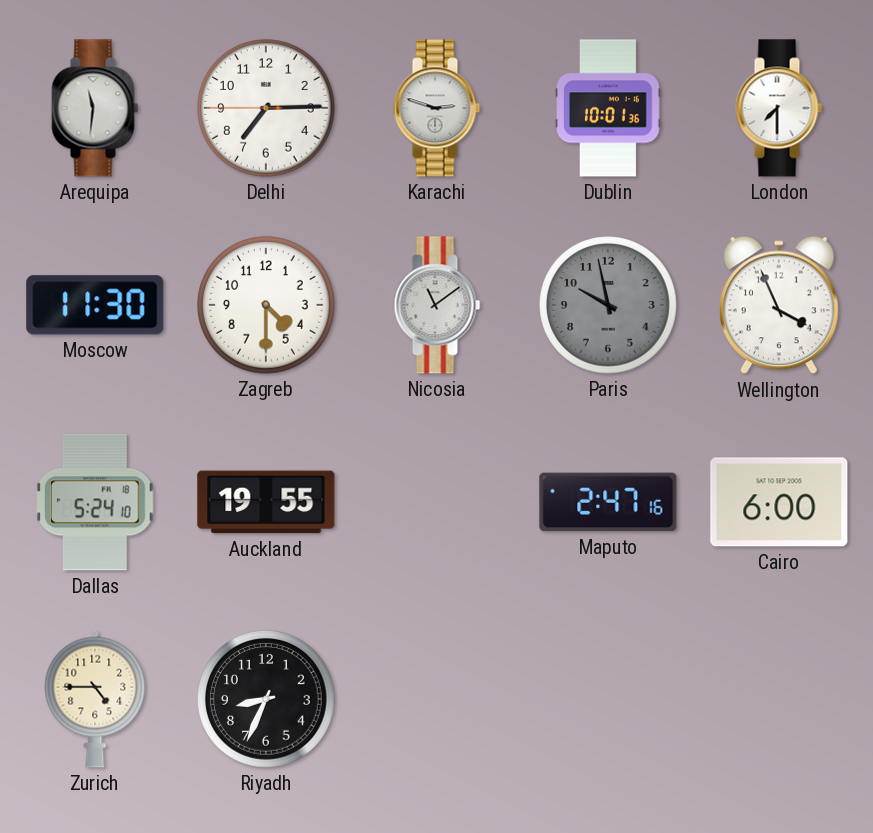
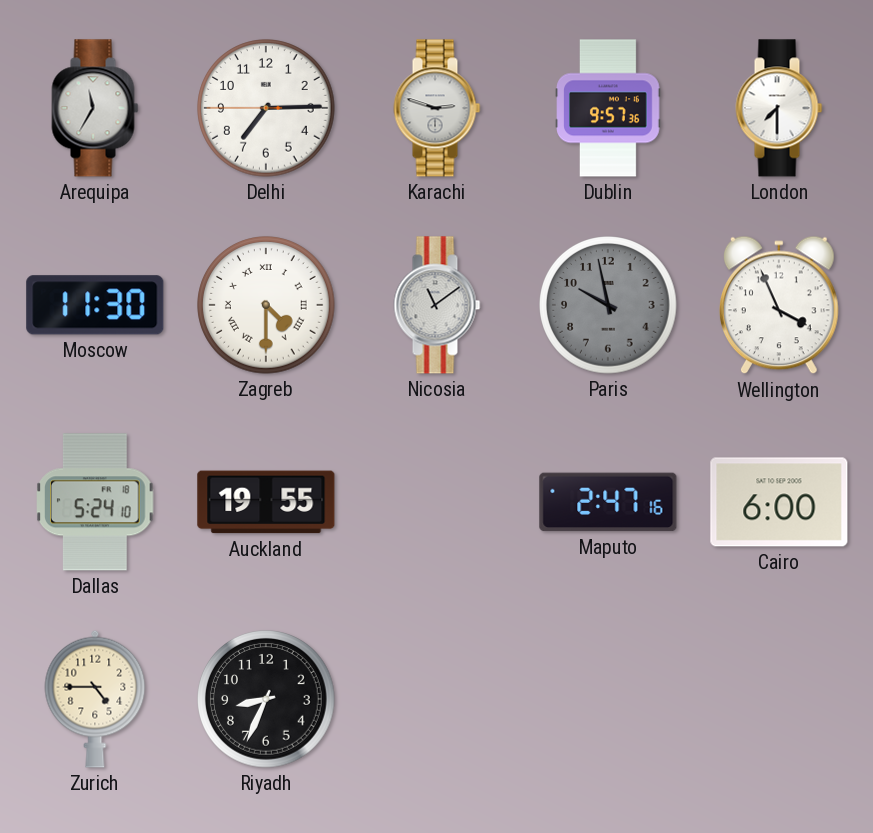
Arequipa: 11:31 -> 11:35
Dublin: 10:01 -> 9:57
Zagreb numerals: Arabic -> Roman
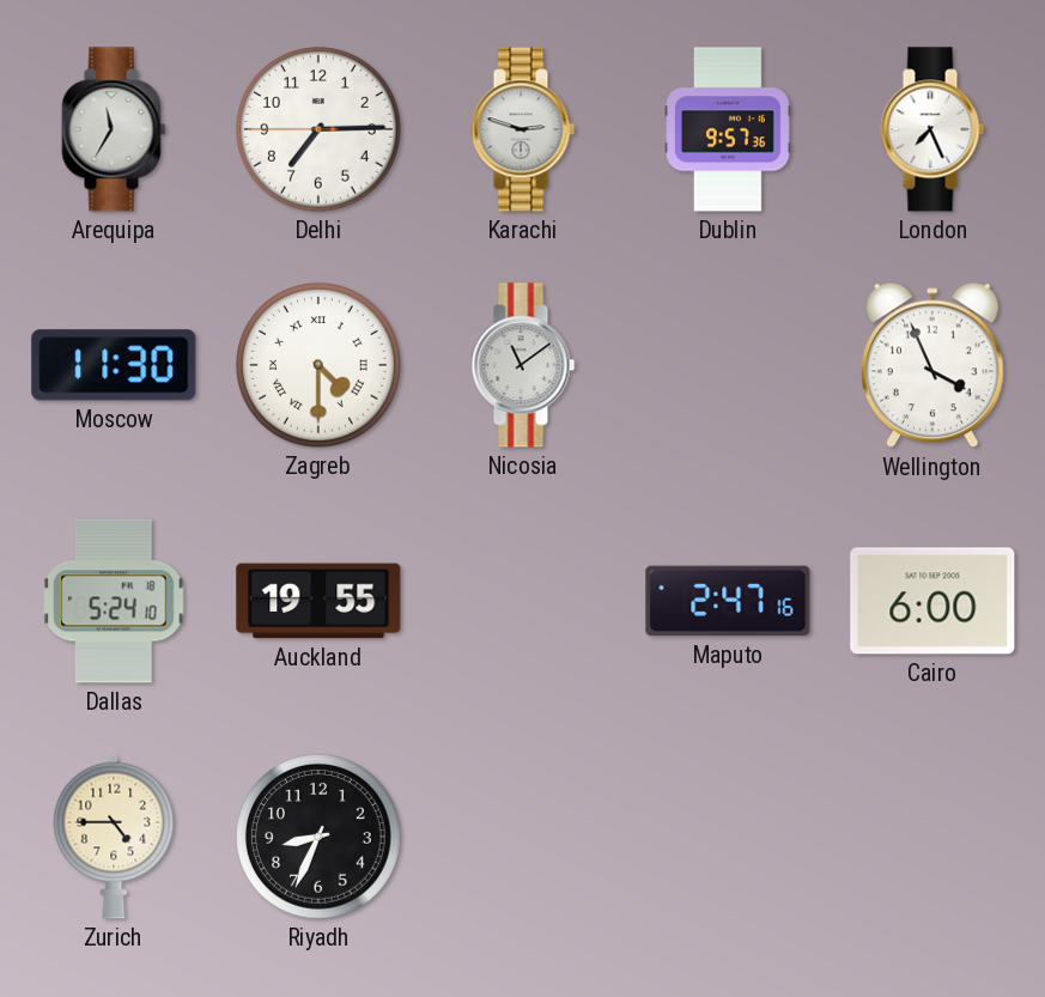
London: 7:30 -> 7:26
Paris: 9:58 -> none
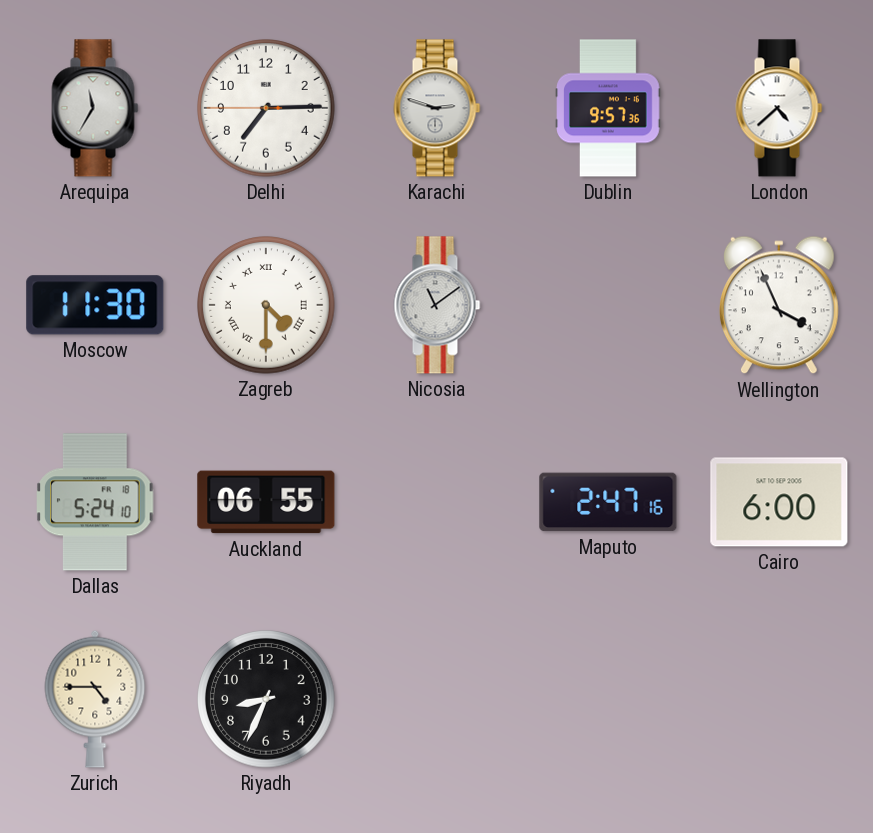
London: 7:26 -> 4:38
Auckland: 19:55 -> 06:55
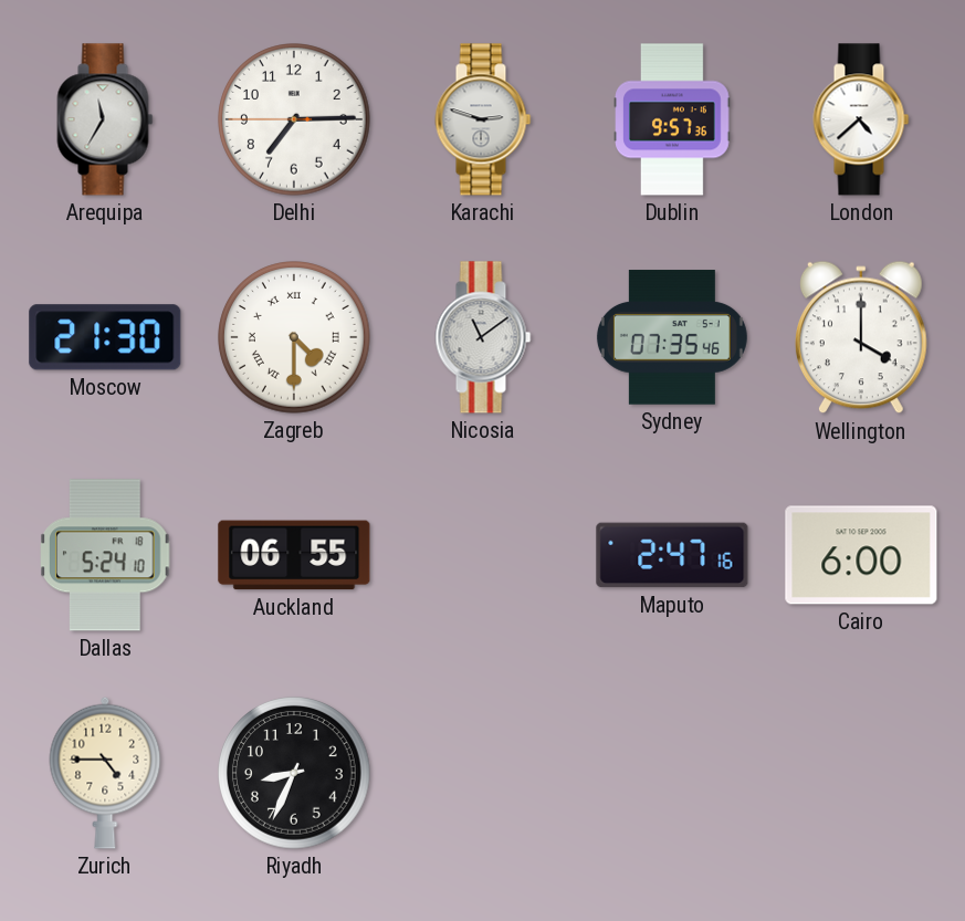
Moscow: 11:30 -> 21:30
Sydney: none -> 07:35
Wellington: 3:56 -> 4:00
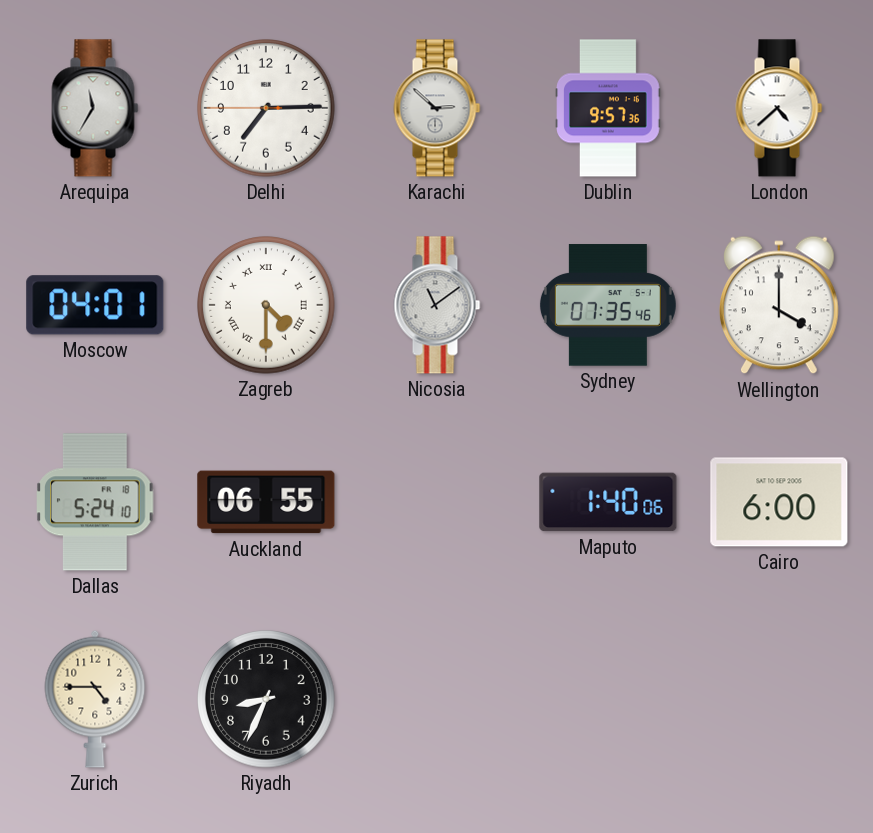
Karachi: 2:48 -> 2:52
Moscow: 21:30 -> 04:01
Maputo: 2:47 -> 1:40
